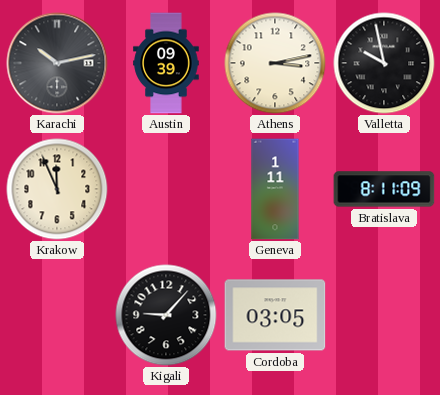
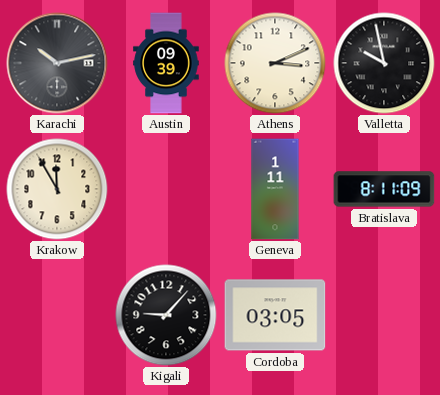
Athens: 3:13 -> 3:11
Krakow: 11:56 -> 11:55
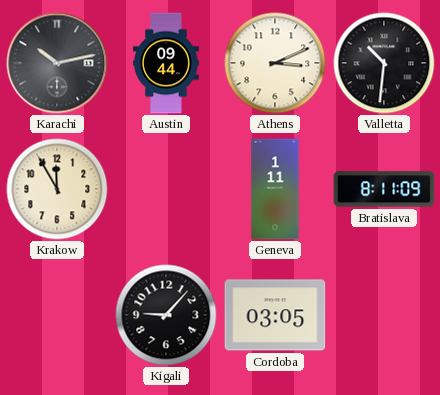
Austin: 09:39 -> 09:44
Valletta: 9:58 -> 10:31
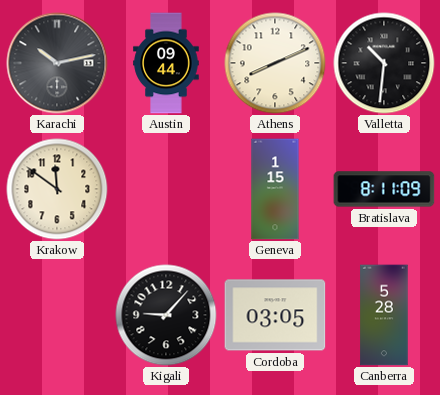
Athens: 3:11 -> 8:11
Krakow: 11:55 -> 11:51
Geneva: 1:11 -> 1:15
Canberra: none -> 5:28
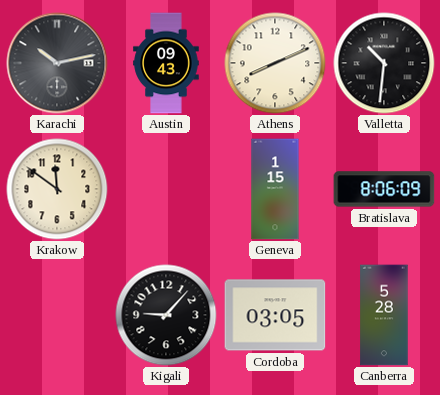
Austin: 09:44 -> 09:43
Bratislava: 8:11 -> 8:06
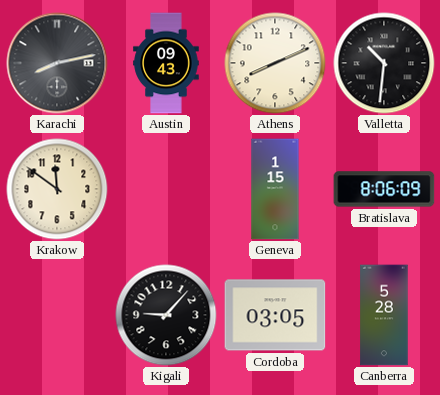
Karachi: 10:13 -> 8:13
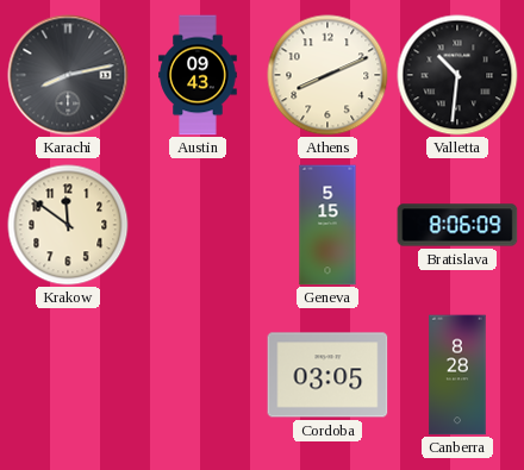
Geneva: 1:15 -> 5:15
Kigali: 9:07 -> none
Canberra: 5:28 -> 8:28
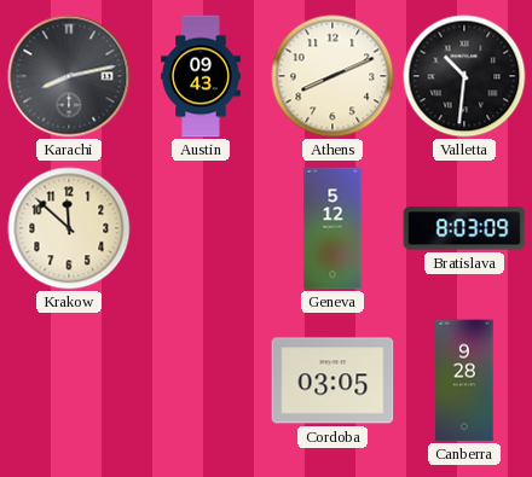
Krakow: 11:51 -> 11:52
Geneva: 5:15 -> 5:12
Bratislava: 8:06 -> 8:03
Canberra: 8:28 -> 9:28
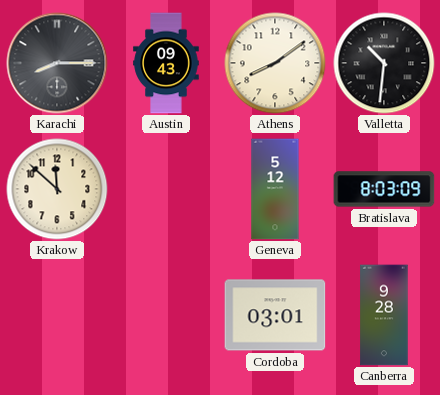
Karachi: 8:13 -> 8:15
Athens: 8:11 -> 8:09
Cordoba: 03:05 -> 03:01
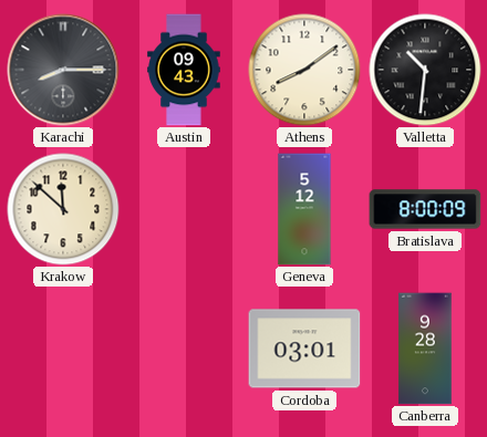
Bratislava: 8:03 -> 8:00
